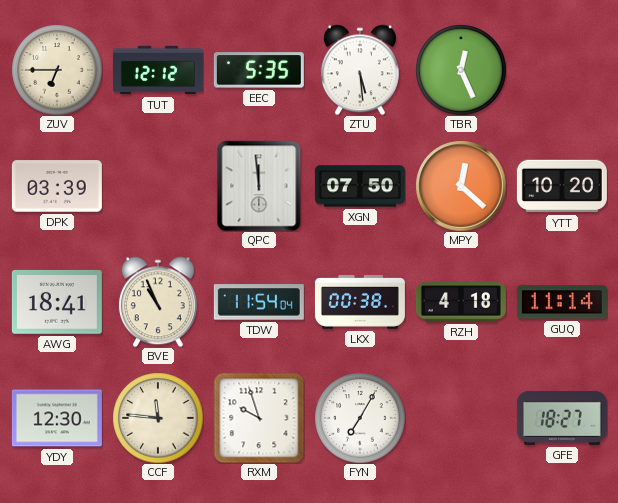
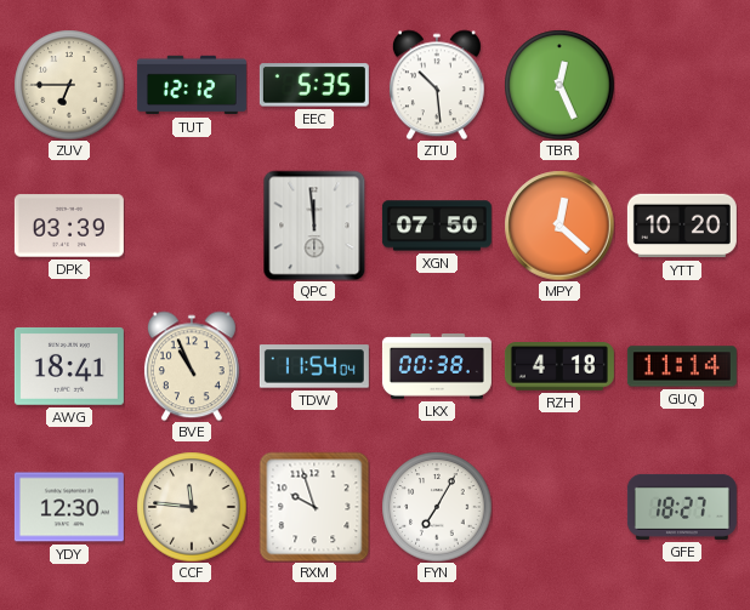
ZTU: 5:29 -> 10:29
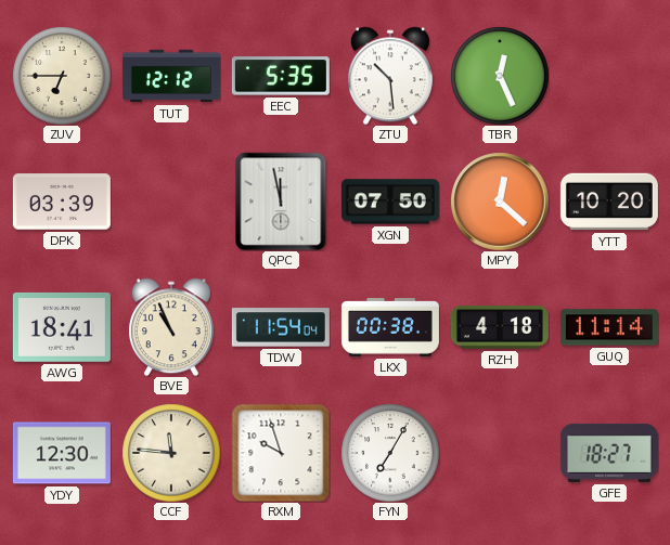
QPC: 11:59 -> 11:58
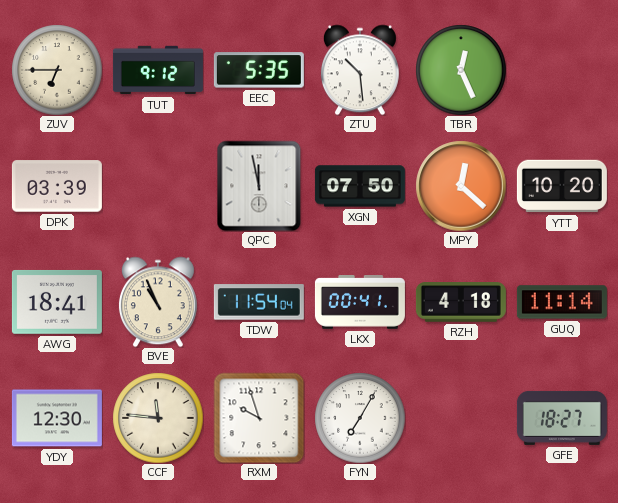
TUT: 12:12 -> 9:12
LKX: 00:38 -> 00:41
